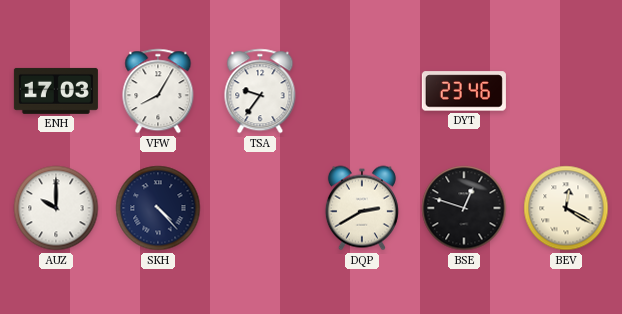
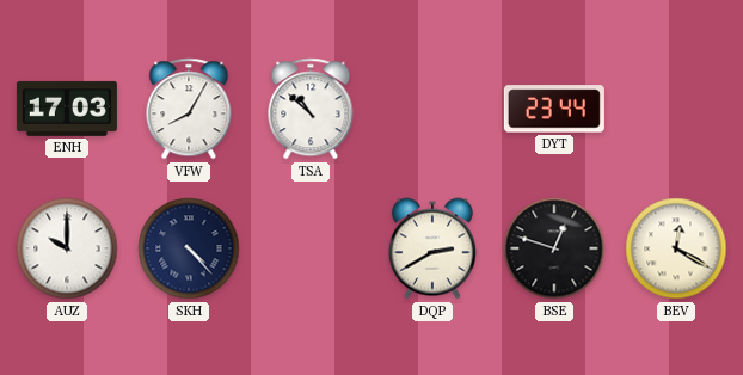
TSA: 9:36 -> 10:52
DYT: 23:46 -> 23:44
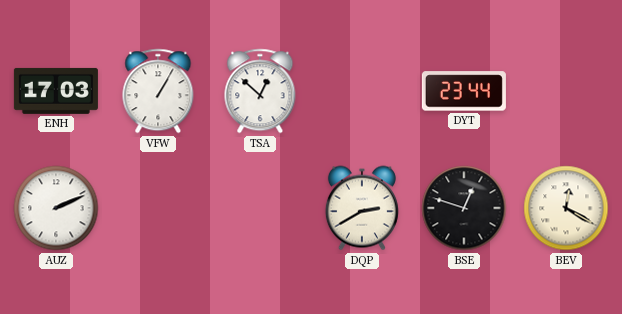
VFW: 8:05 -> 1:05
TSA: 10:52 -> 12:52
AUZ: 10:00 -> 2:11
SKH: 4:23 -> none
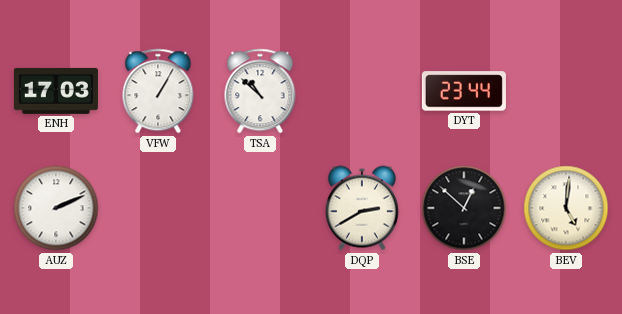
TSA: 12:52 -> 10:52
BSE: 12:48 -> 12:52
BEV: 12:20 -> 5:01
